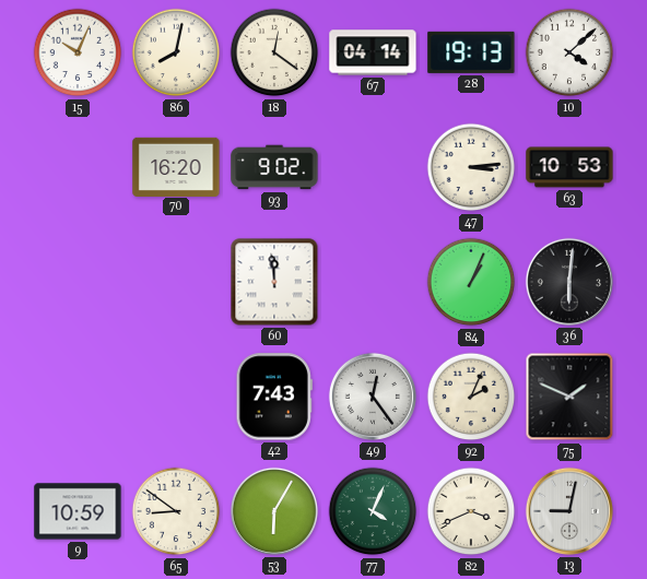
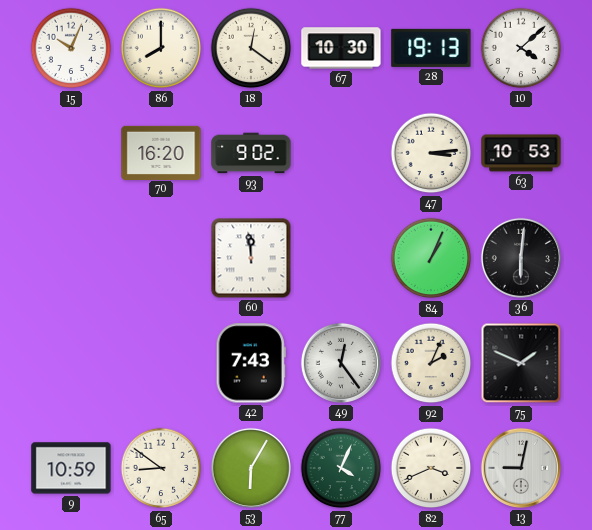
86: 8:02 -> 8:00
67: 04:14 -> 10:30
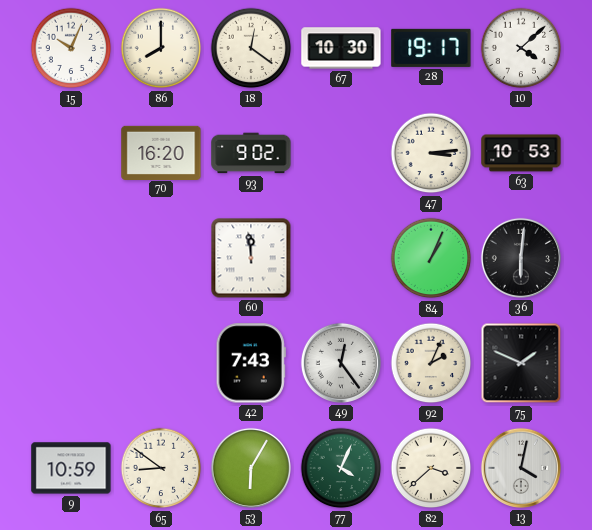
28: 19:13 -> 19:17
82: 3:41 -> 3:38
13: 9:02 -> 4:02
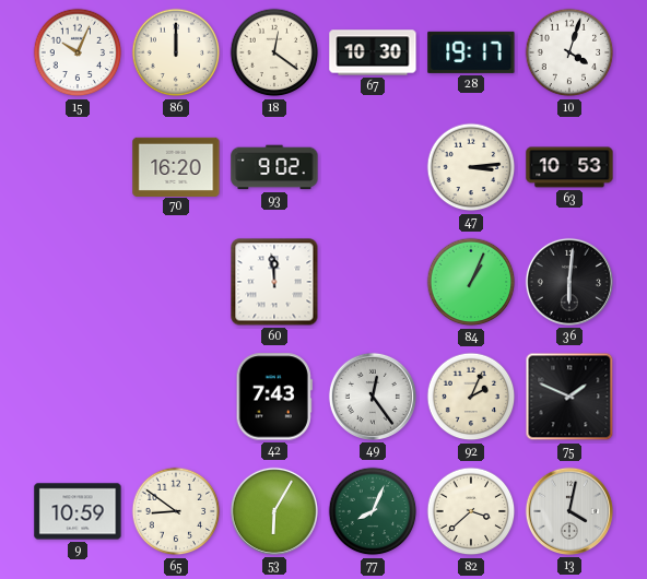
86: 8:00 -> 12:00
10: 4:08 -> 4:03
77: 4:04 -> 8:04
